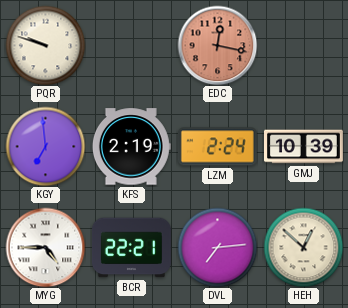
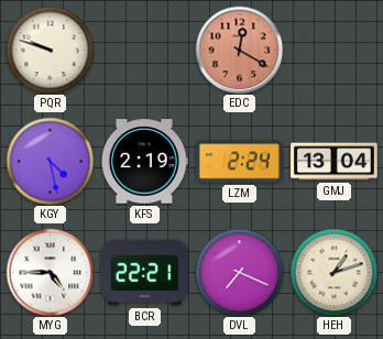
EDC: 12:17 -> 12:20
KGY: 6:59 -> 4:28
GMJ: 10:39 -> 13:04
DVL: 7:14 -> 7:19
HEH: 12:52 -> 1:12
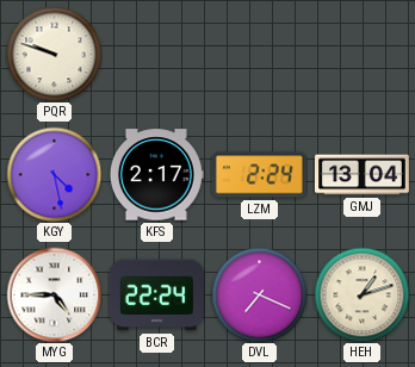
EDC: 12:20 -> none
KFS: 2:19 -> 2:17
BCR: 22:21 -> 22:24
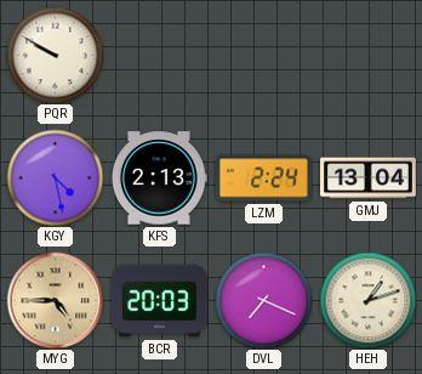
PQR: 9:48 -> 9:50
KFS: 2:17 -> 2:13
MYG dial: white -> champagne
BCR: 22:24 -> 20:03
